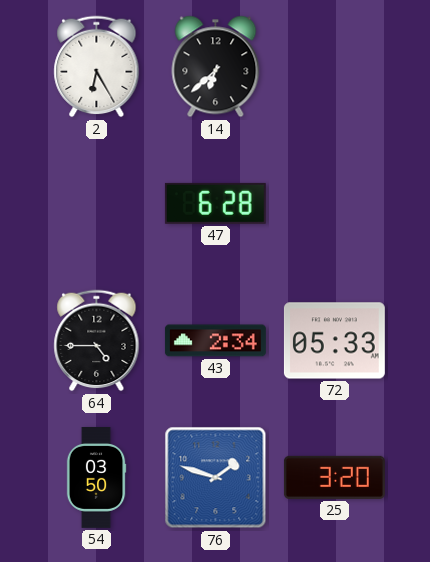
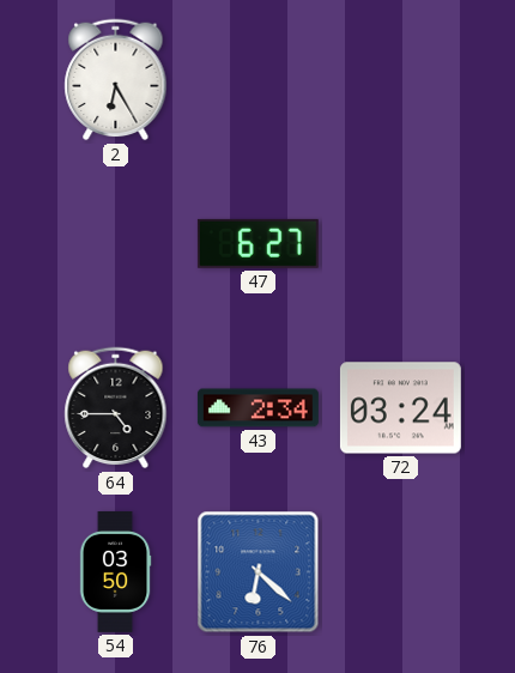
14: 6:38 -> none
47: 6:28 -> 6:27
72: 05:33 -> 03:24
76: 1:48 -> 6:22
25: 3:20 -> none
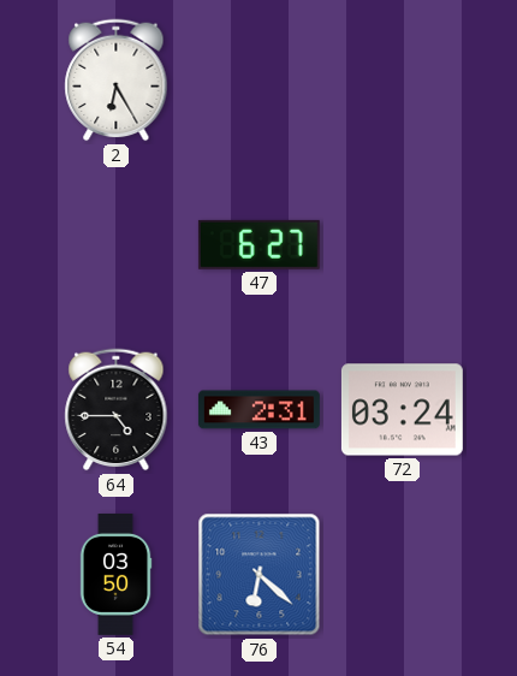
43: 2:34 -> 2:31
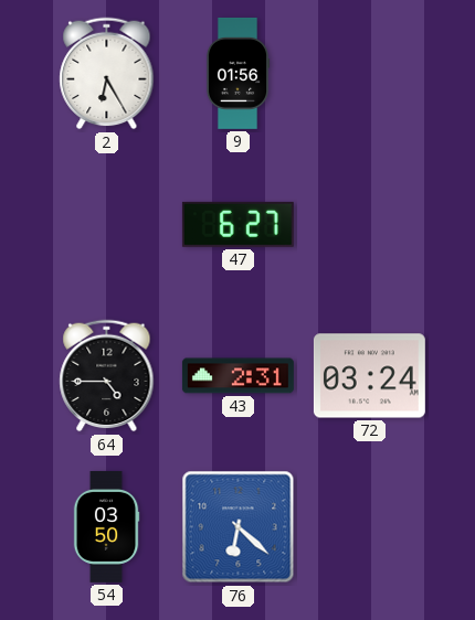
9: none -> 01:56
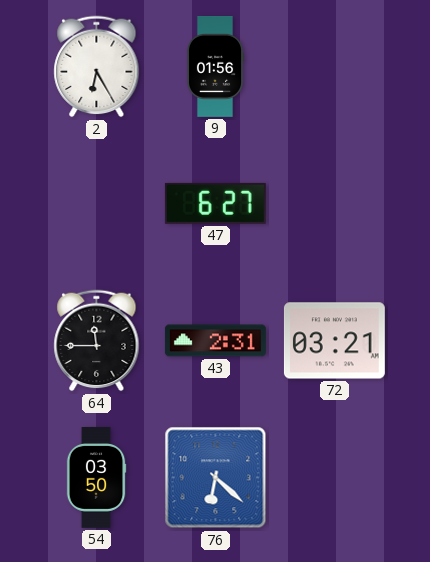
64: 4:45 -> 11:45
72: 03:24 -> 03:21
